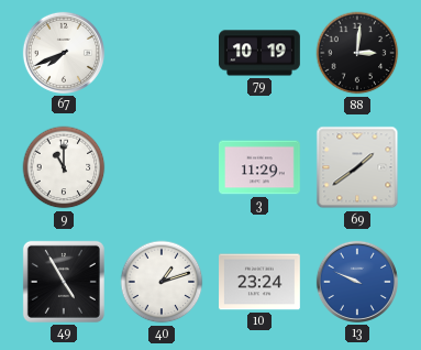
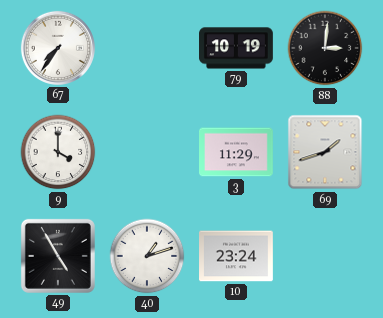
67: 7:41 -> 7:36
9: 11:00 -> 4:00
69: 1:39 -> 1:42
13: 9:49 -> none
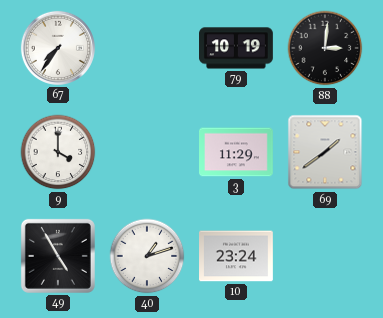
69: 1:42 -> 1:39
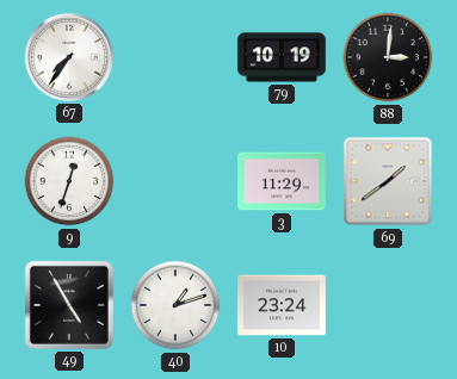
9: 4:00 -> 12:33
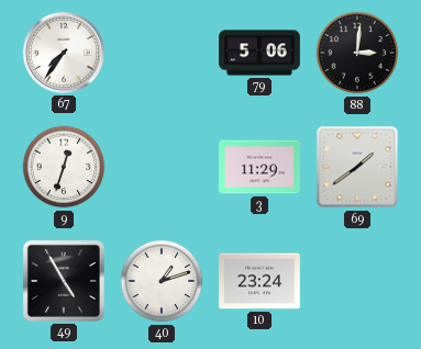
79: 10:19 -> 5:06
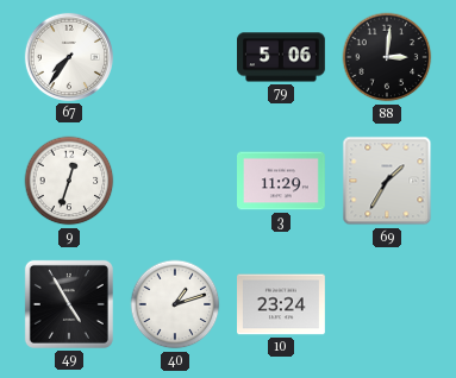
69: 1:39 -> 1:35
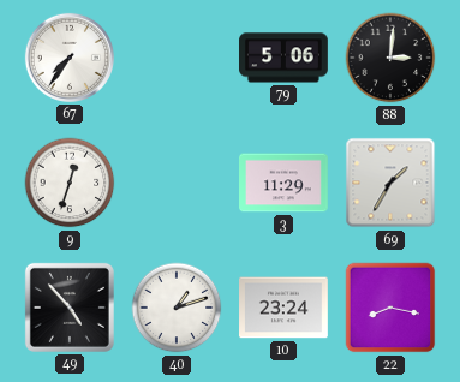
49: 4:55 -> 4:53
22: none -> 8:17
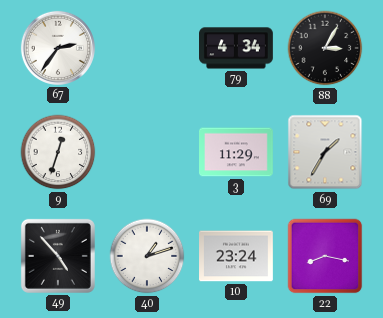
67: 7:36 -> 2:36
79: 5:06 -> 4:34
88: 3:01 -> 3:05
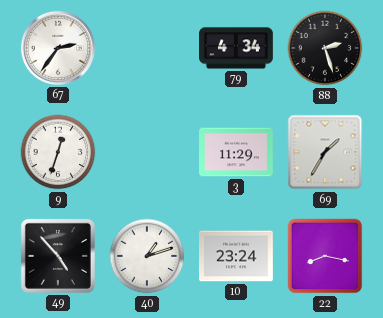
88: 3:05 -> 2:27
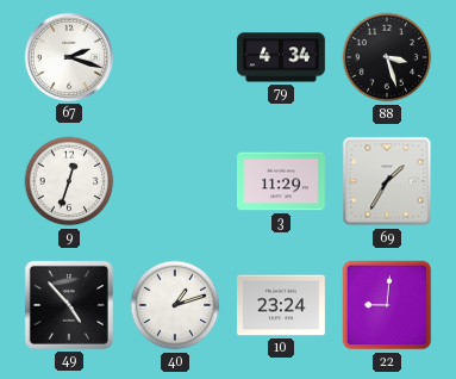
67: 2:36 -> 2:18
88: 2:27 -> 3:27
22: 8:17 -> 9:01
